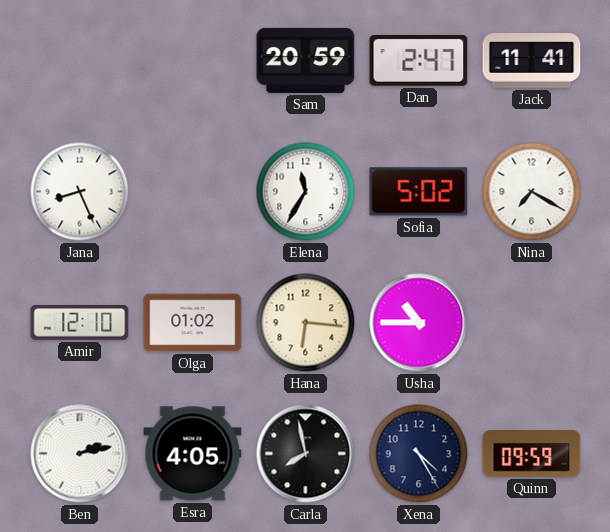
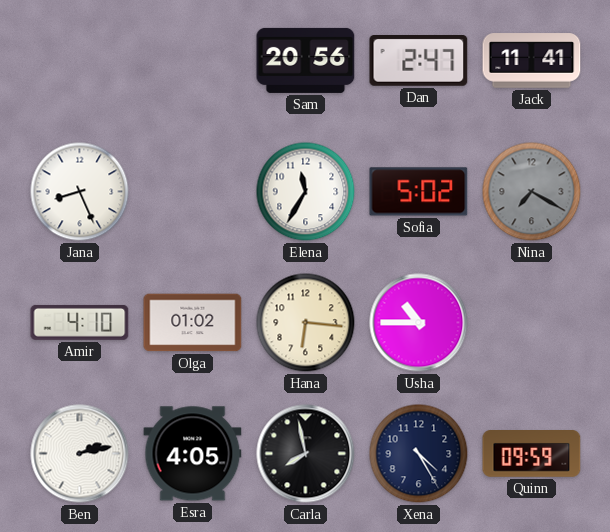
Sam: 20:59 -> 20:56
Nina dial: white -> grey
Amir: 12:10 -> 4:10
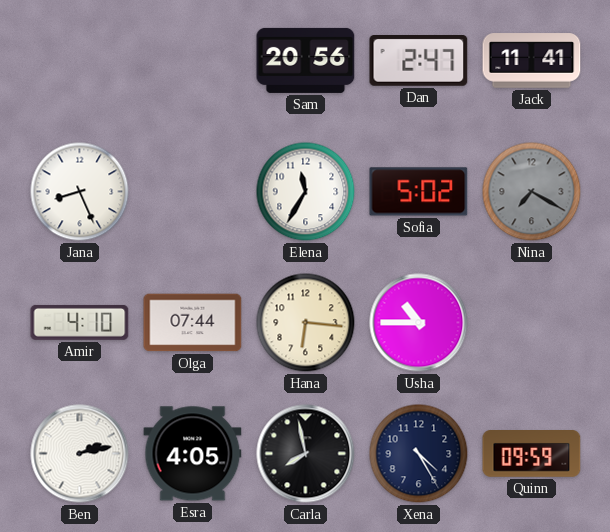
Olga: 01:02 -> 07:44
